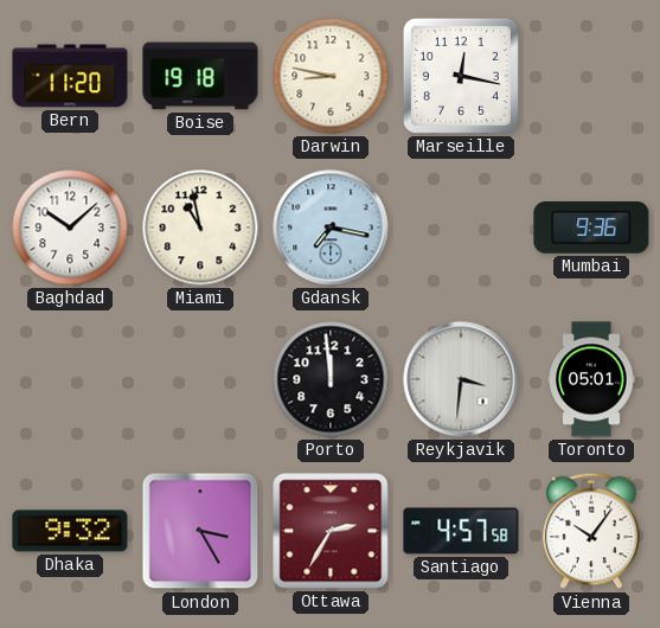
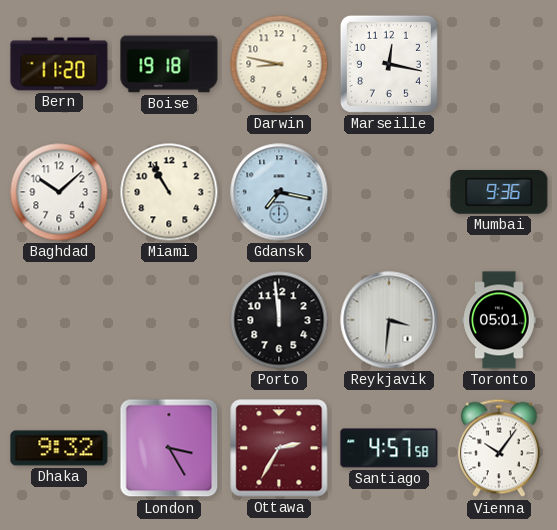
Miami: 10:58 -> 10:55
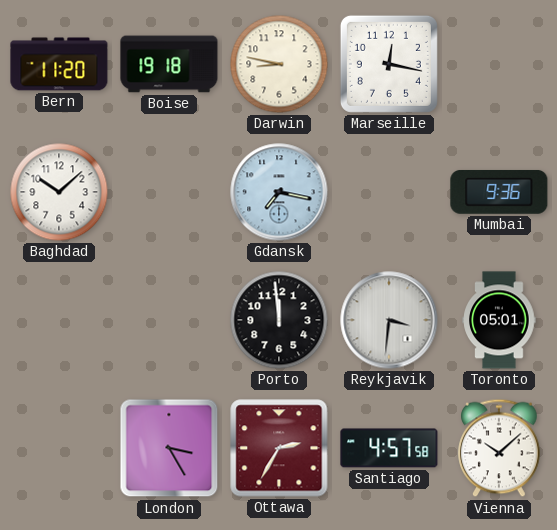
Miami: 10:55 -> none
Dhaka: 9:32 -> none
Vienna: 10:06 -> 10:08
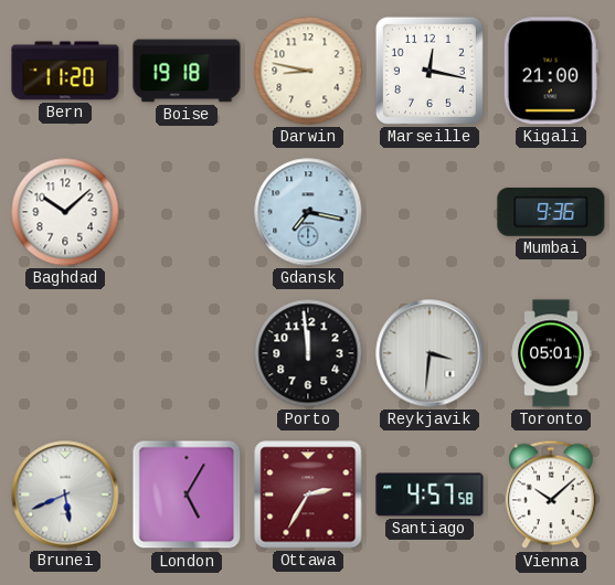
Kigali: none -> 21:00
Brunei: none -> 5:41
London: 3:25 -> 5:05
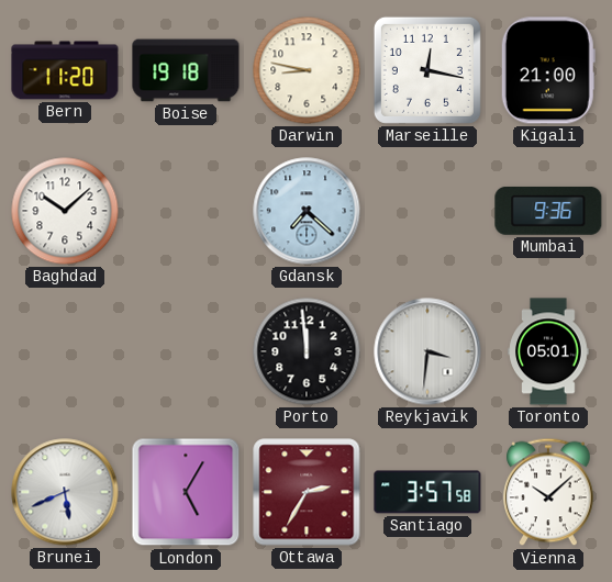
Gdansk: 7:17 -> 7:22
Santiago: 4:57 -> 3:57
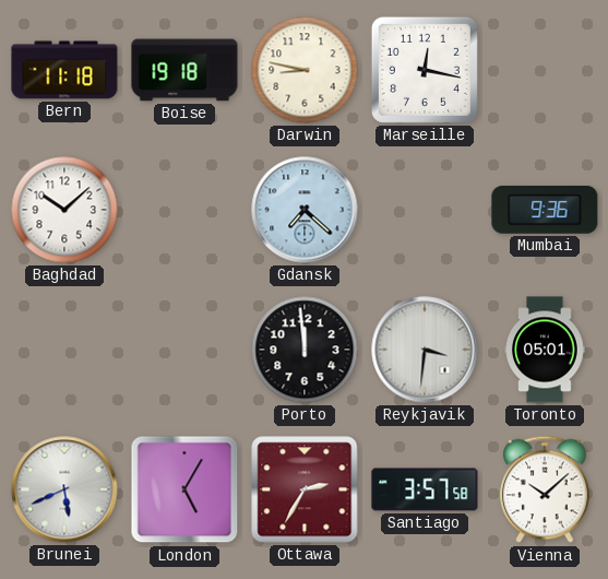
Bern: 11:20 -> 11:18
Kigali: 21:00 -> none
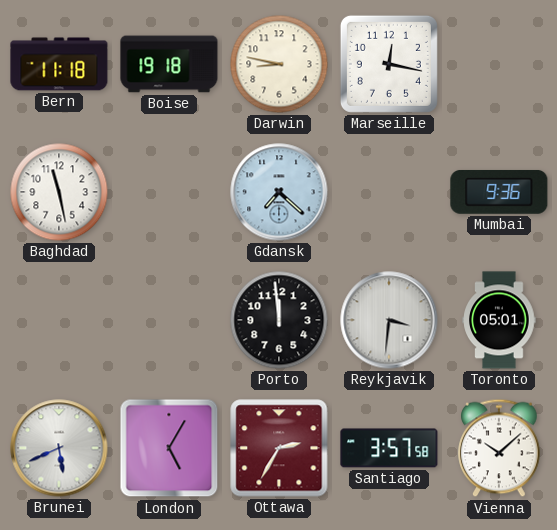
Baghdad: 10:08 -> 11:28
